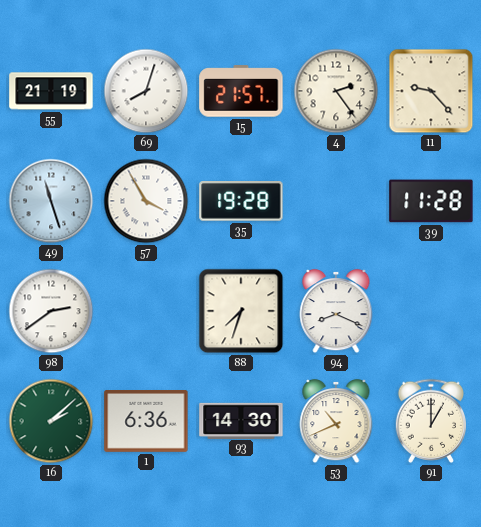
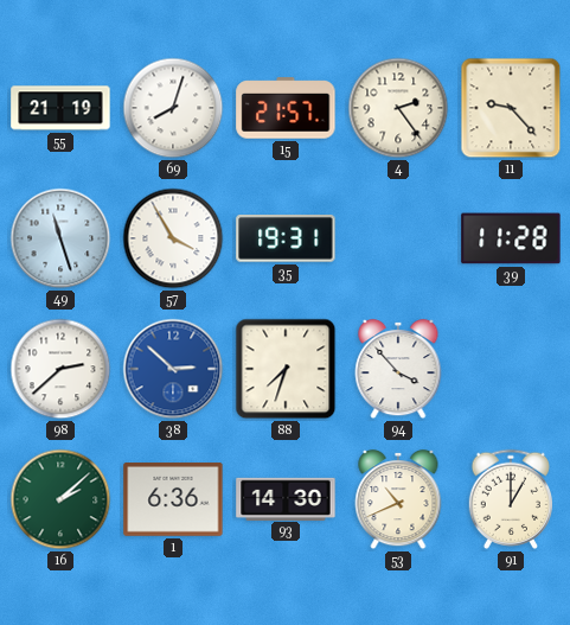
35: 19:28 -> 19:31
98: 2:39 -> 2:38
38: none -> 2:52
94: 8:19 -> 3:53
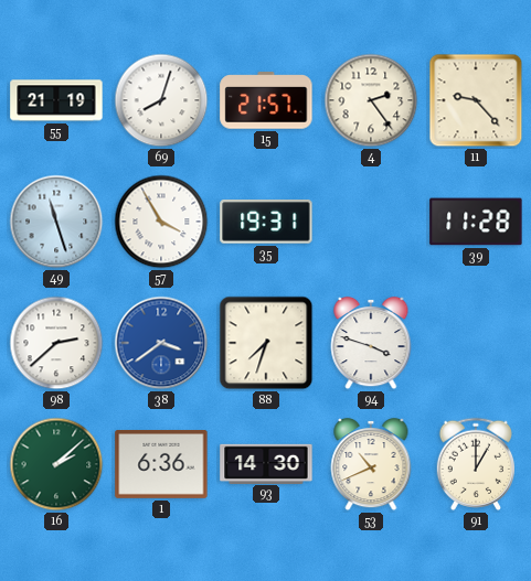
38: 2:52 -> 3:39
94: 3:53 -> 3:48
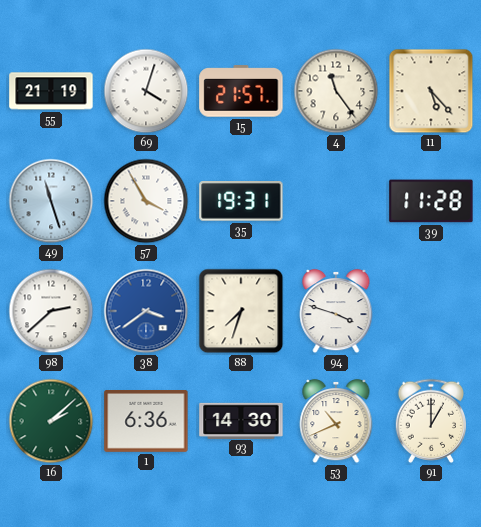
69: 8:03 -> 4:03
4: 2:24 -> 11:24
11: 9:23 -> 5:23
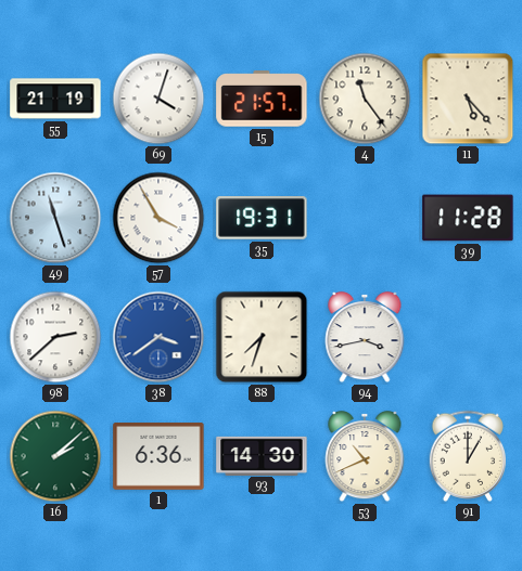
94: 3:48 -> 3:43
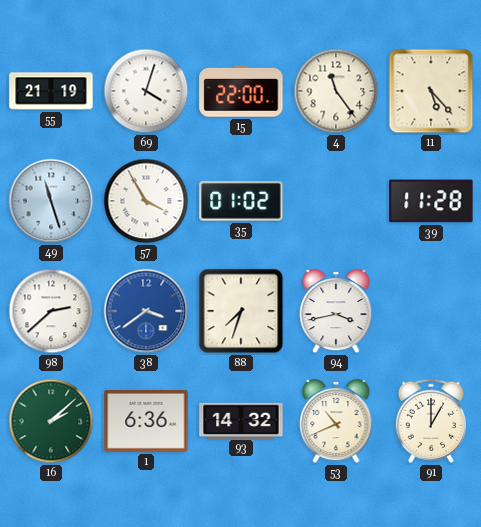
15: 21:57 -> 22:00
35: 19:31 -> 01:02
93: 14:30 -> 14:32
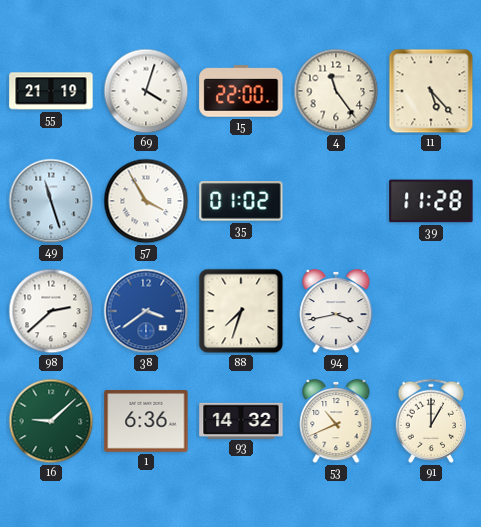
16: 2:08 -> 9:08
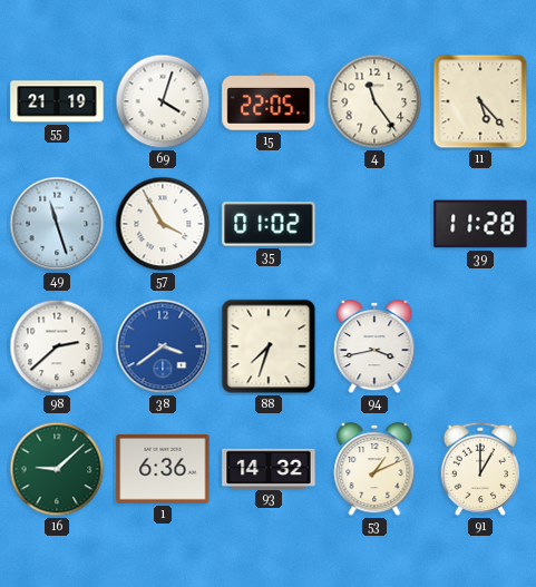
15: 22:00 -> 22:05
53: 10:41 -> 1:11
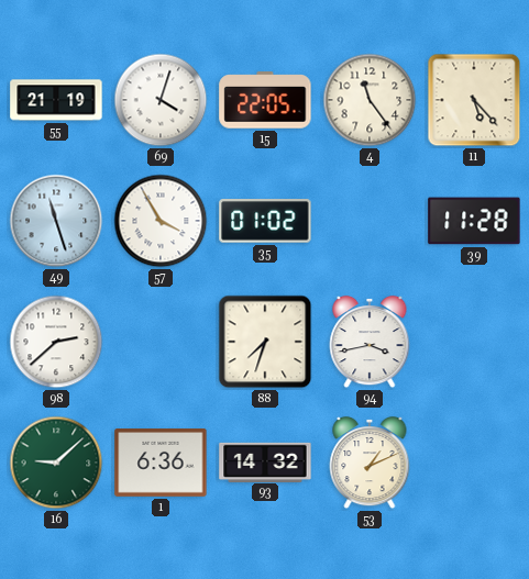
38: 3:39 -> none
91: 1:00 -> none
